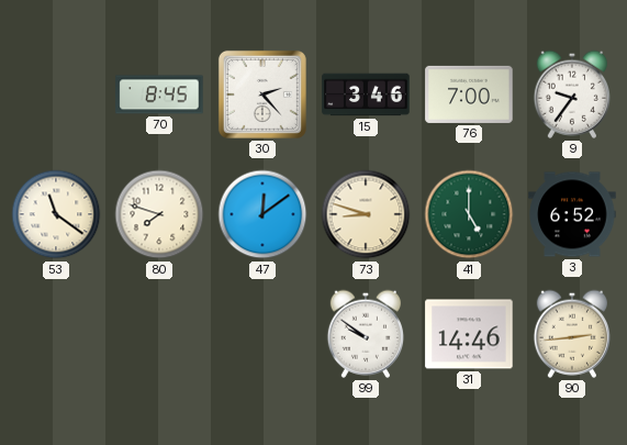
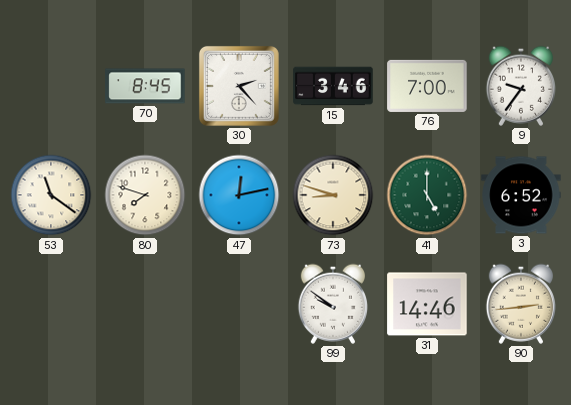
47: 12:09 -> 12:13
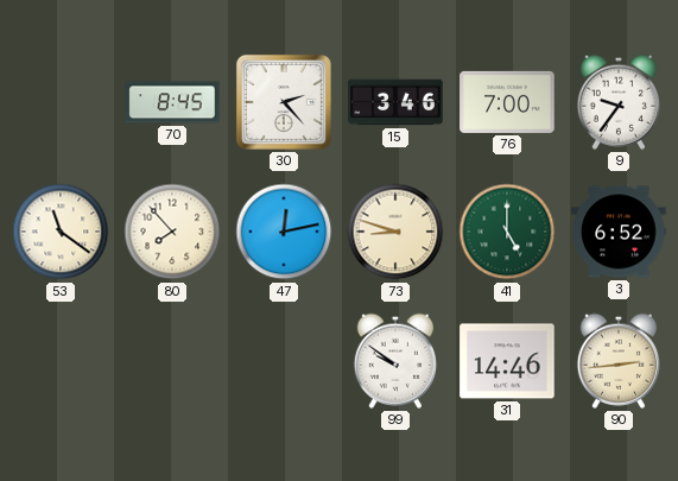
80: 7:48 -> 7:53
